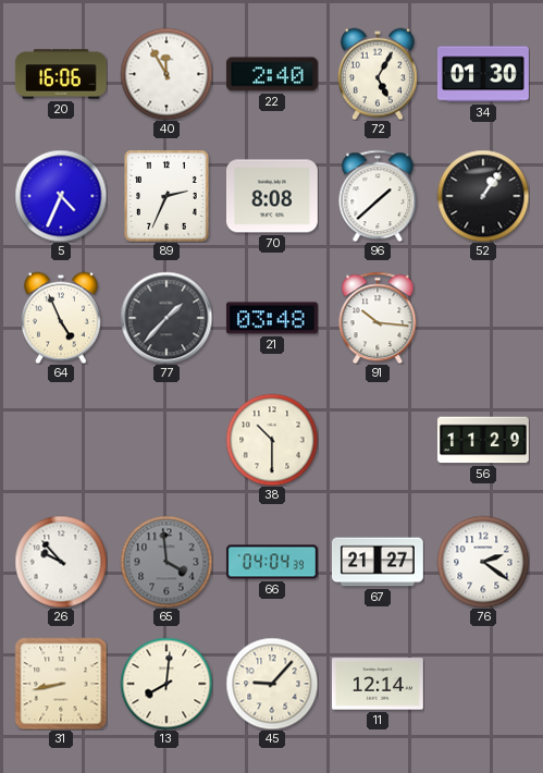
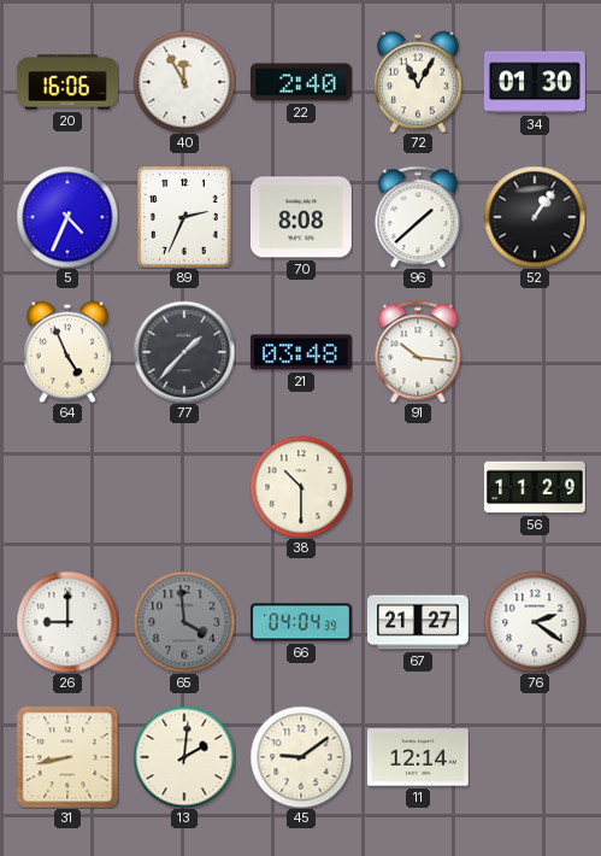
72: 5:05 -> 11:05
26: 9:53 -> 9:00
13: 8:01 -> 2:01
45: 9:07 -> 9:09
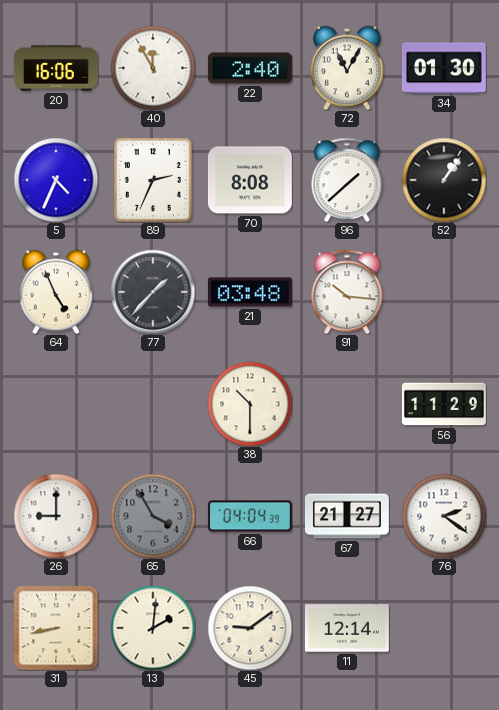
65: 3:59 -> 3:55
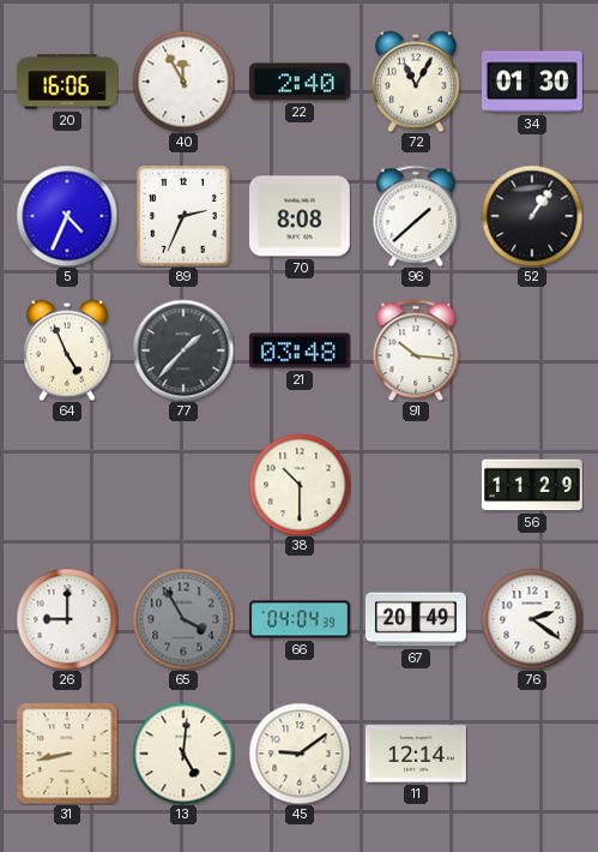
67: 21:27 -> 20:49
13: 2:01 -> 5:01
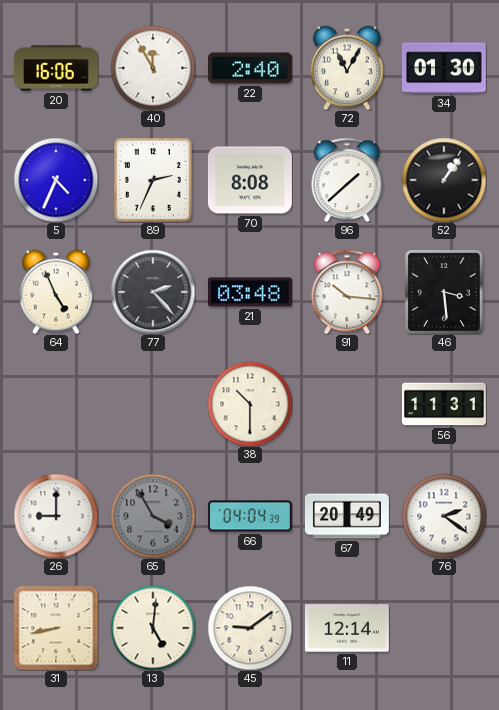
77: 1:37 -> 2:23
46: none -> 3:29
56: 11:29 -> 11:31
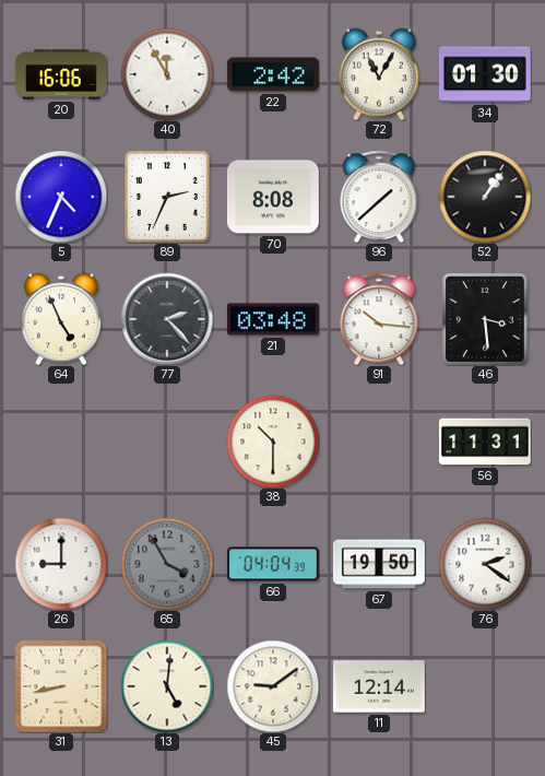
22: 2:40 -> 2:42
67: 20:49 -> 19:50
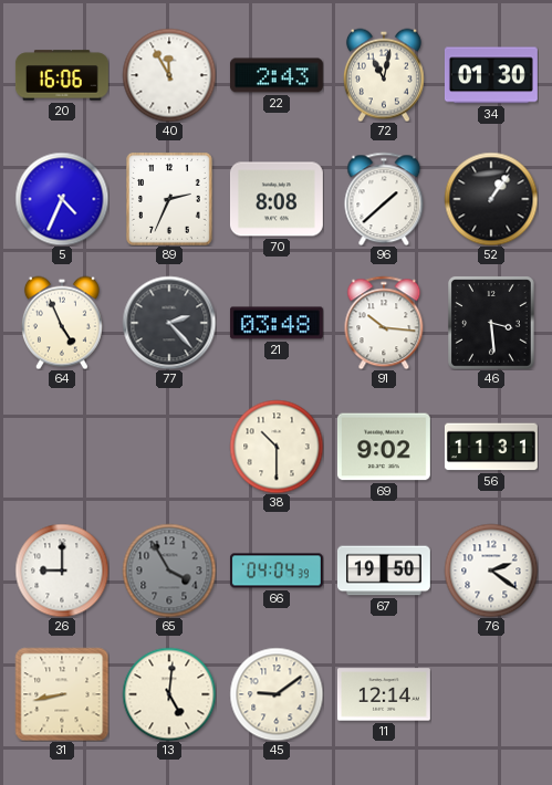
22: 2:42 -> 2:43
72: 11:05 -> 11:02
69: none -> 9:02
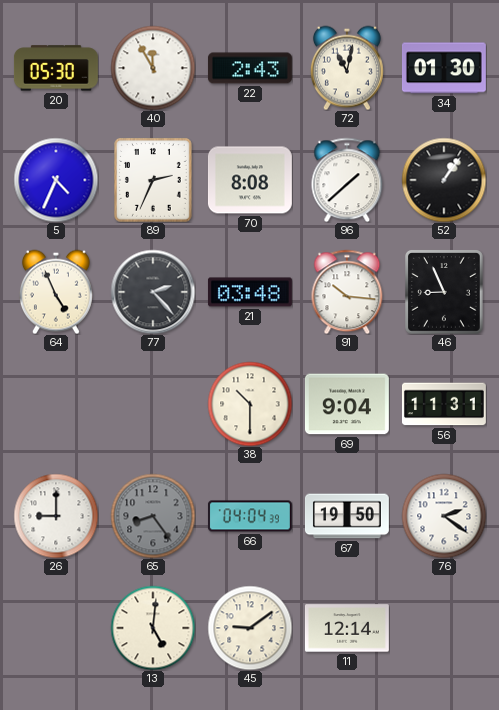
20: 16:06 -> 05:30
46: 3:29 -> 8:56
69: 9:02 -> 9:04
65: 3:55 -> 8:24
31: 8:43 -> none
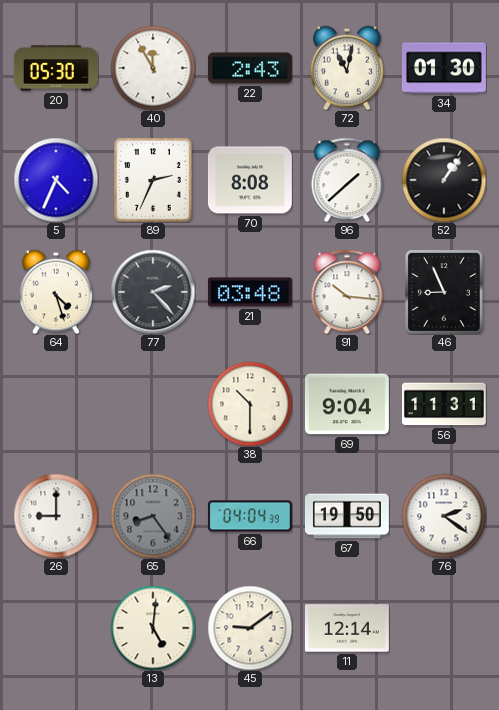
64: 4:56 -> 4:27
